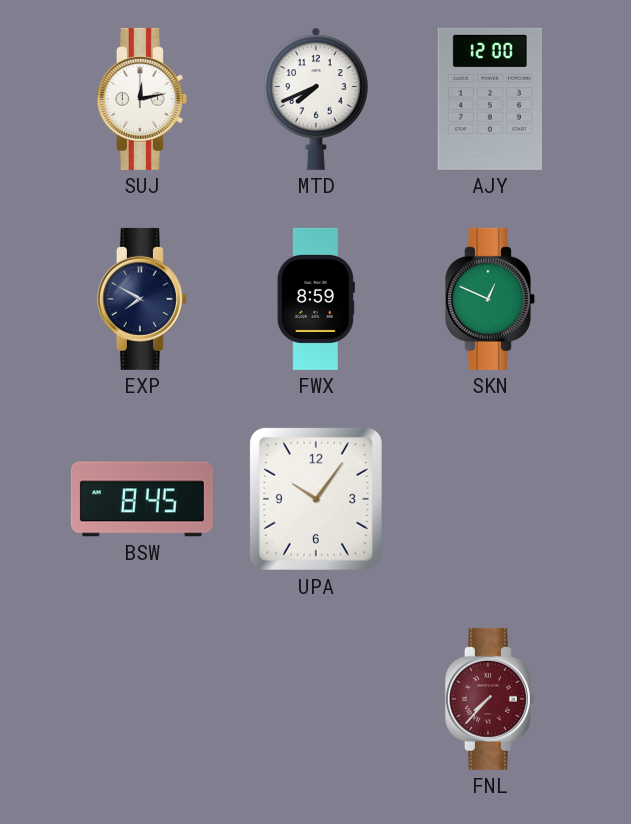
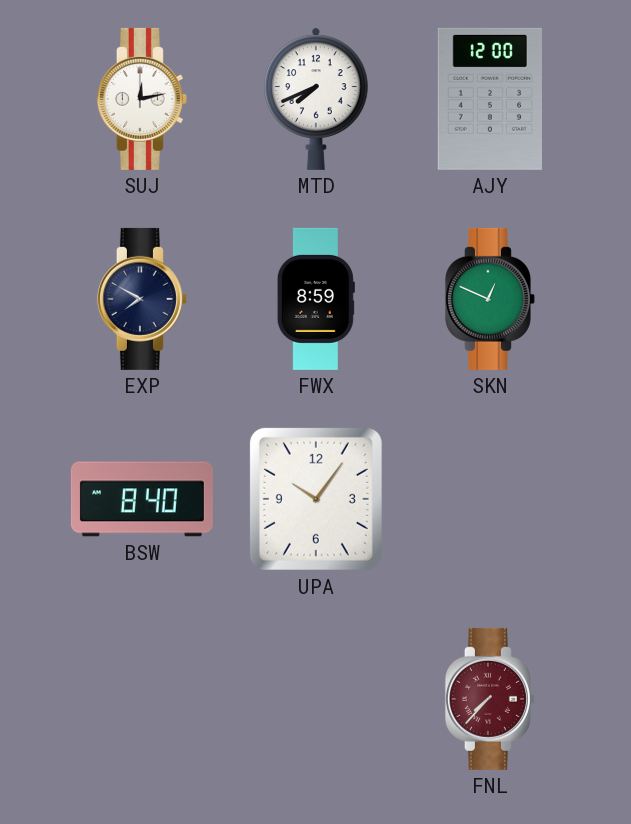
BSW: 8:45 -> 8:40
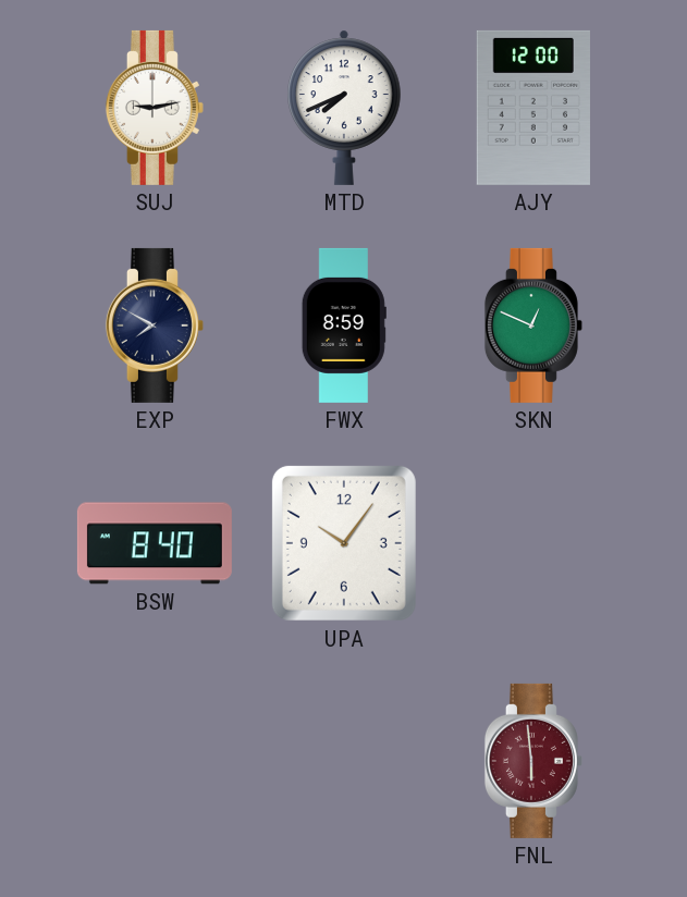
SUJ: 12:13 -> 9:13
FNL: 7:37 -> 5:59
